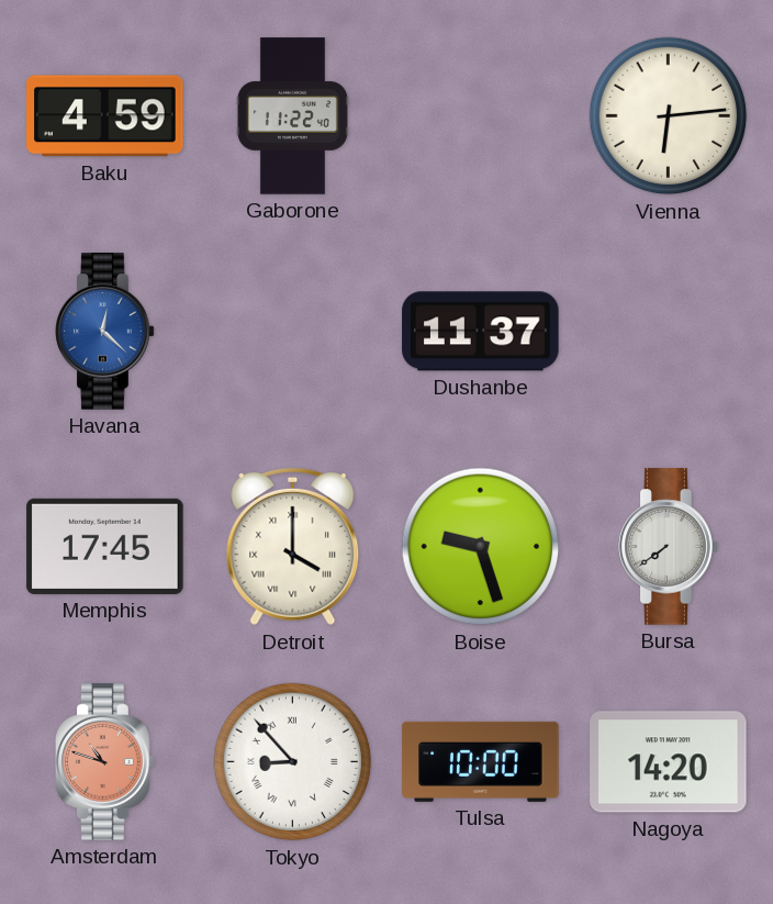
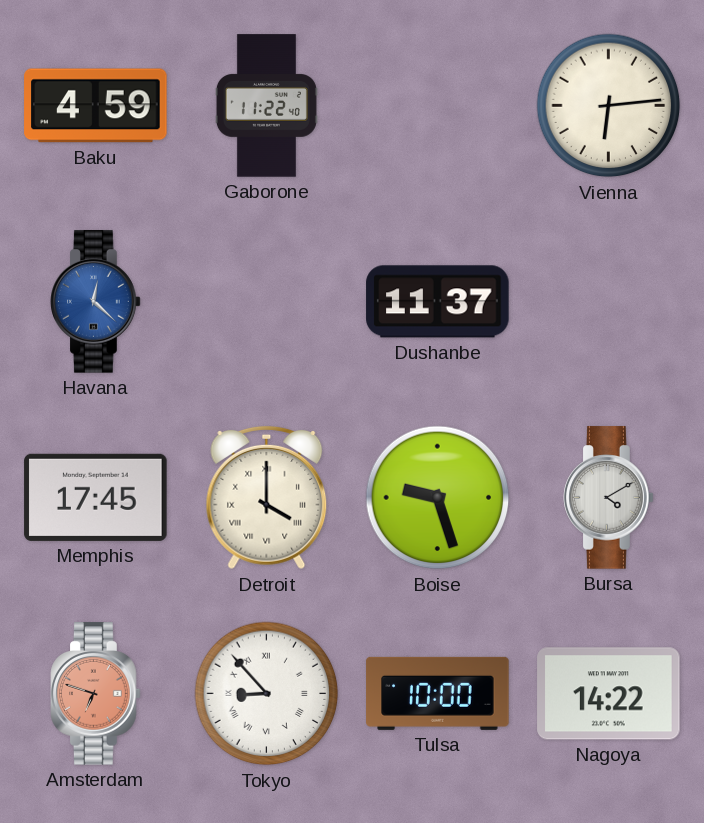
Bursa: 7:39 -> 4:10
Amsterdam: 10:48 -> 6:48
Nagoya: 14:20 -> 14:22
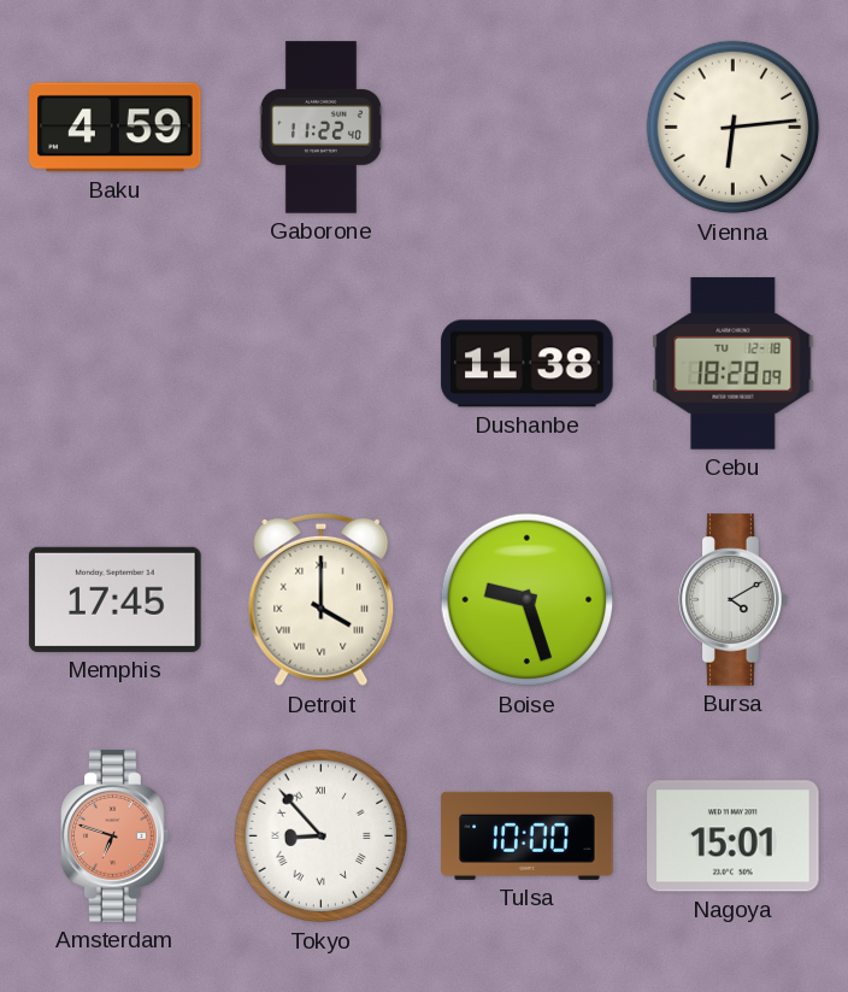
Havana: 12:22 -> none
Dushanbe: 11:37 -> 11:38
Cebu: none -> 18:28
Nagoya: 14:22 -> 15:01
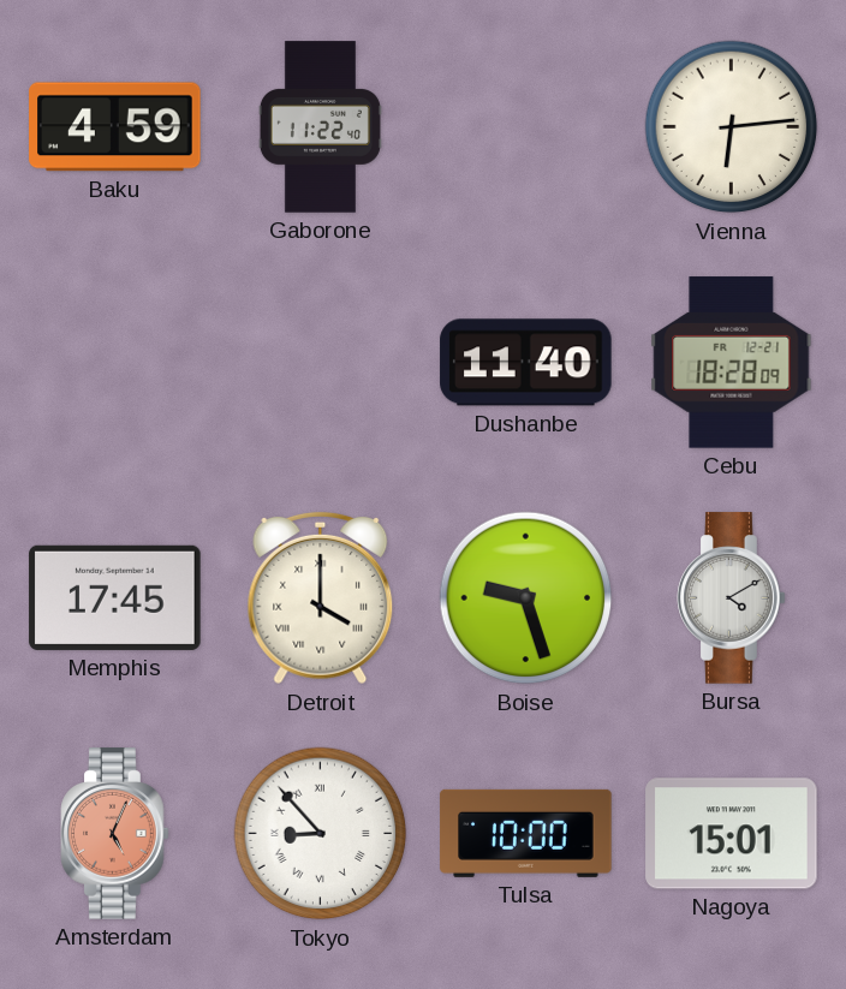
Dushanbe: 11:38 -> 11:40
Cebu date: TU 12-18 -> FR 12-21
Amsterdam: 6:48 -> 5:04
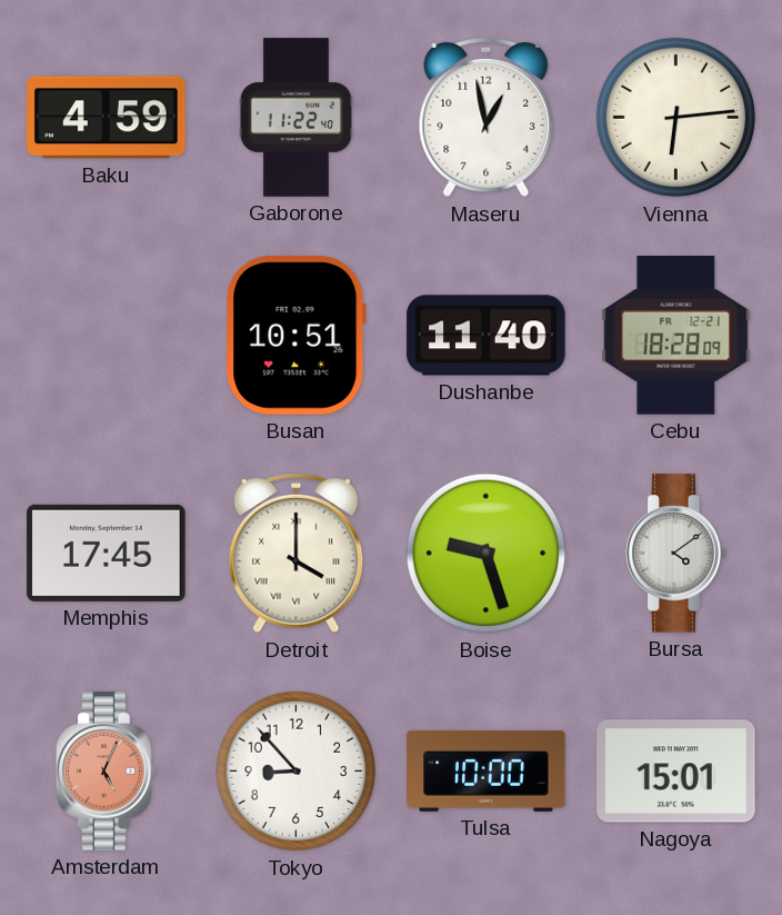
Maseru: none -> 12:58
Busan: none -> 10:51
Bursa: 4:10 -> 4:09
Tokyo numerals: Roman -> Arabic
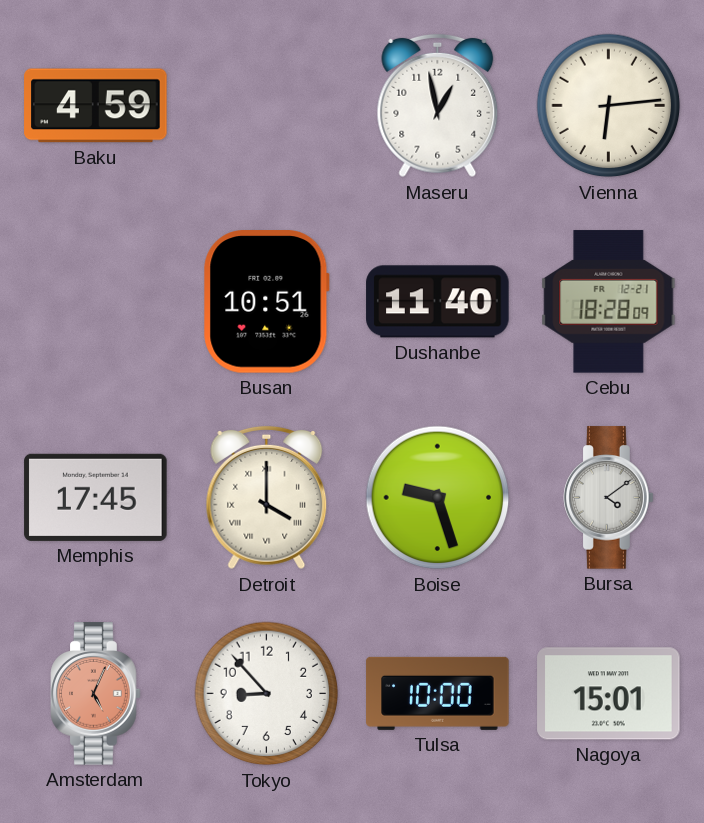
Gaborone: 11:22 -> none
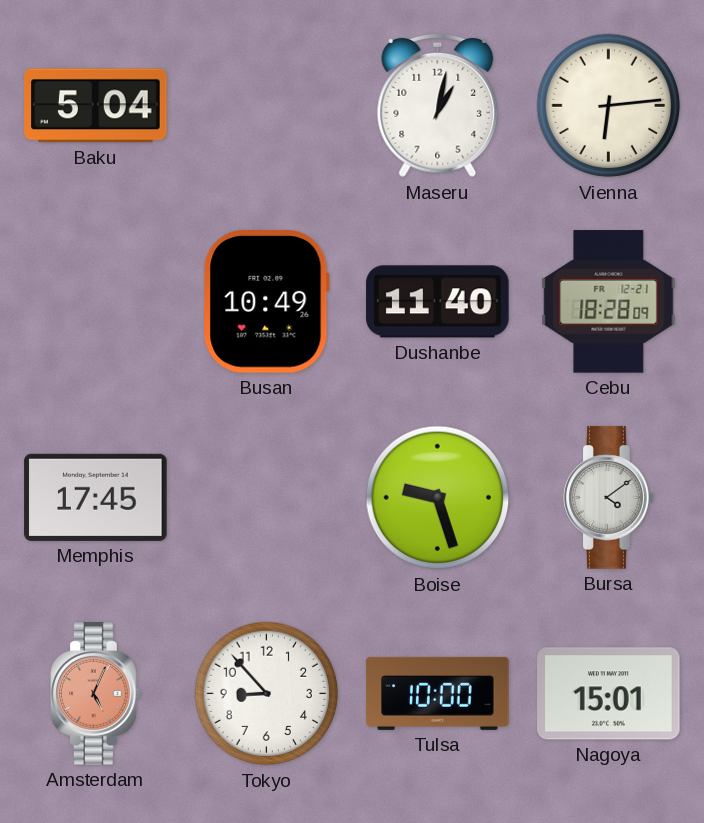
Baku: 4:59 -> 5:04
Maseru: 12:58 -> 1:02
Busan: 10:51 -> 10:49
Detroit: 4:00 -> none
